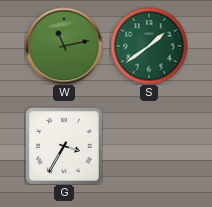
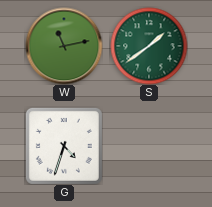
G: 3:35 -> 4:33
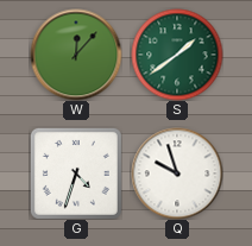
W: 11:13 -> 12:07
Q: none -> 9:57
